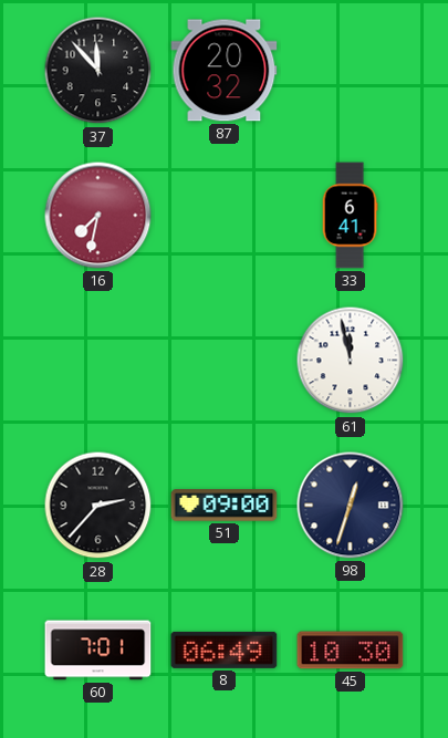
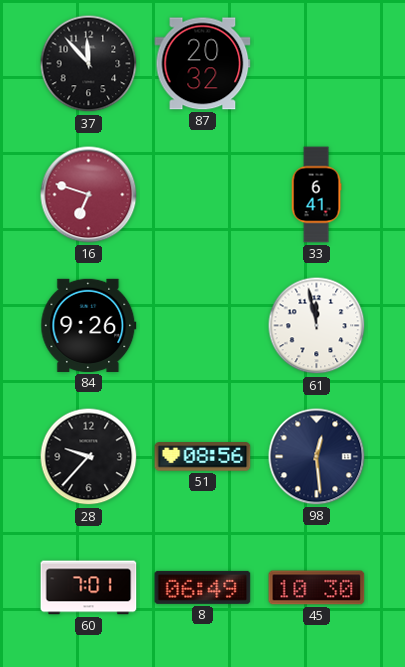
16: 7:32 -> 6:48
84: none -> 9:26
28: 2:37 -> 9:37
51: 09:00 -> 08:56
98: 12:33 -> 12:29
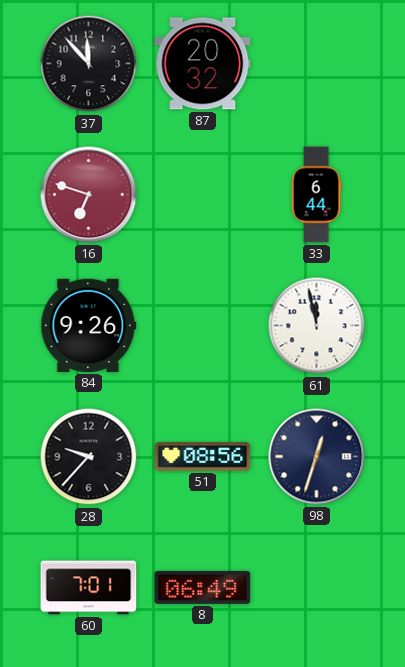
33: 6:41 -> 6:44
98: 12:29 -> 12:33
45: 10:30 -> none
